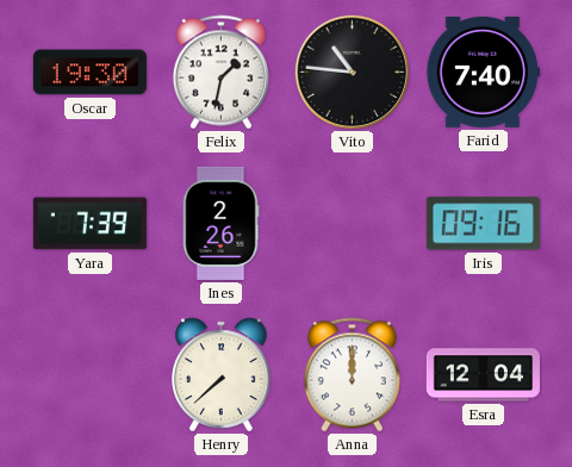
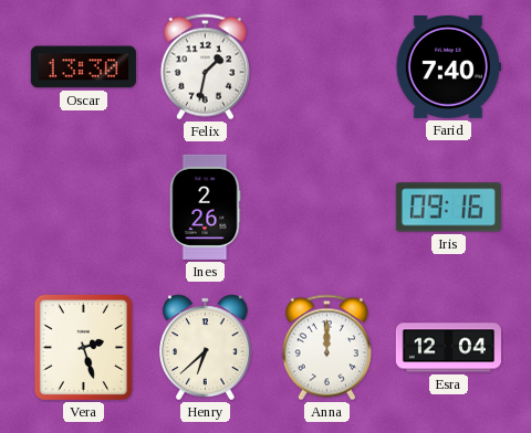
Oscar: 19:30 -> 13:30
Vito: 10:46 -> none
Yara: 7:39 -> none
Vera: none -> 2:27
Henry: 7:38 -> 6:38
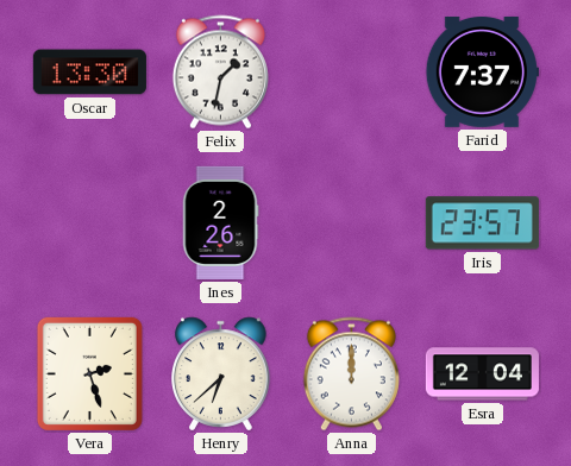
Farid: 7:40 -> 7:37
Iris: 09:16 -> 23:57
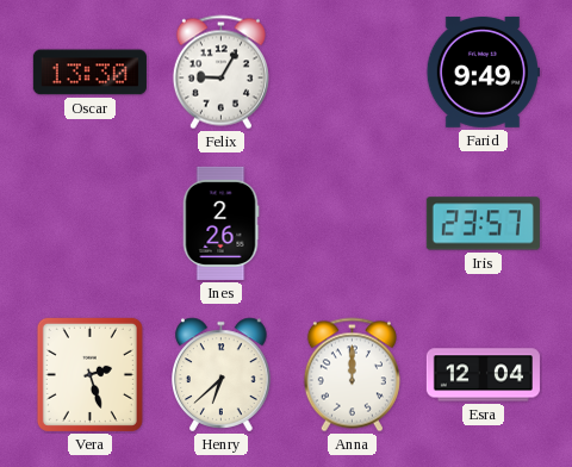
Felix: 1:32 -> 9:05
Farid: 7:37 -> 9:49
